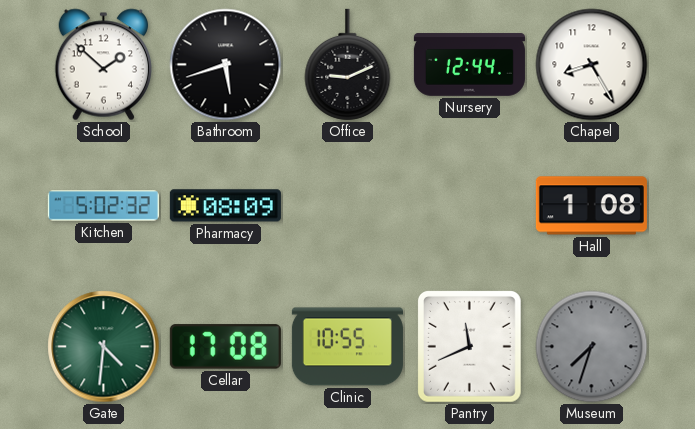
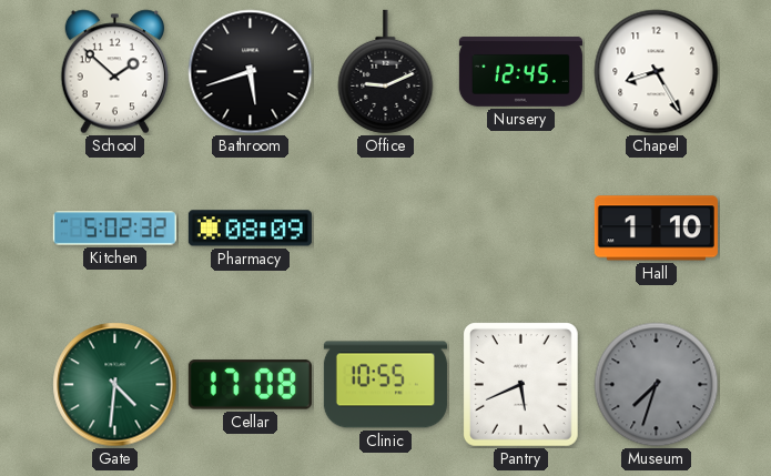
Nursery: 12:44 -> 12:45
Hall: 1:08 -> 1:10
Pantry: 11:41 -> 5:41
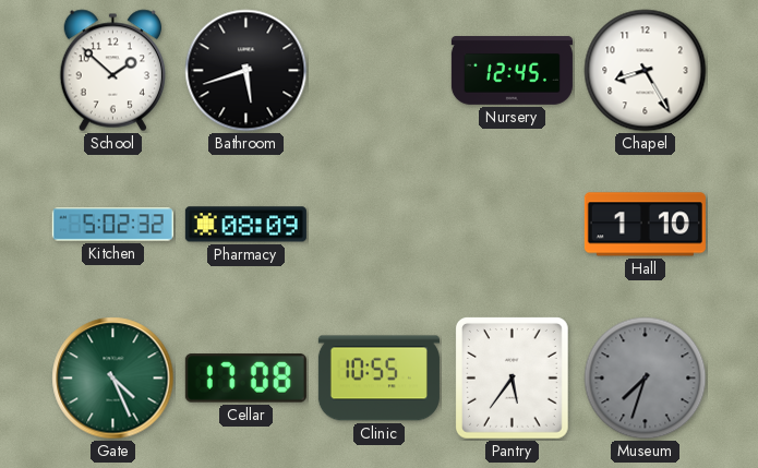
Office: 9:11 -> none
Gate: 4:31 -> 4:26
Pantry: 5:41 -> 5:36
